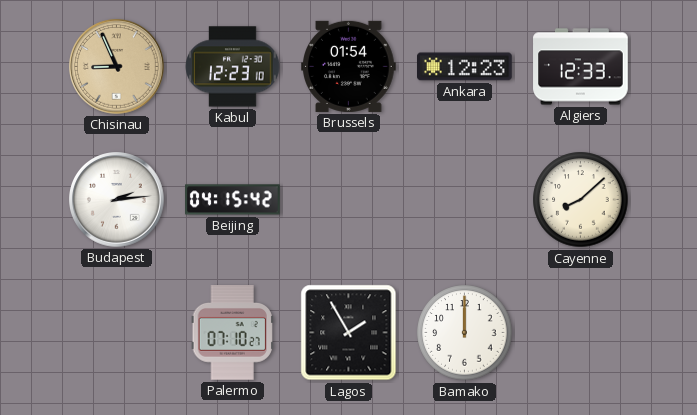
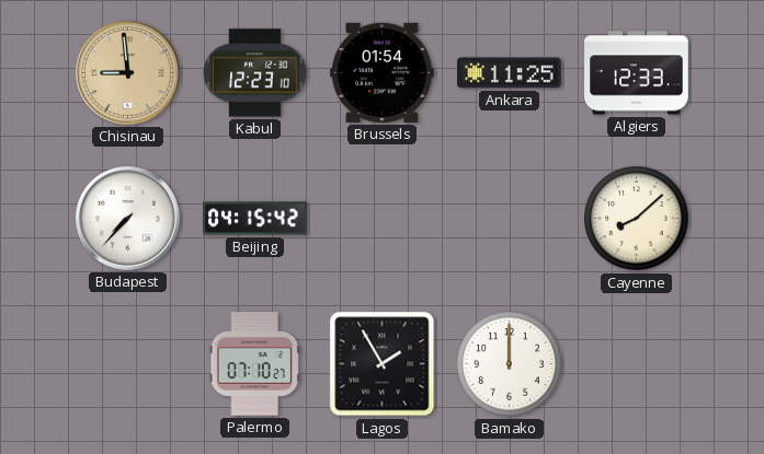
Chisinau: 8:56 -> 8:59
Ankara: 12:23 -> 11:25
Budapest: 2:14 -> 7:37
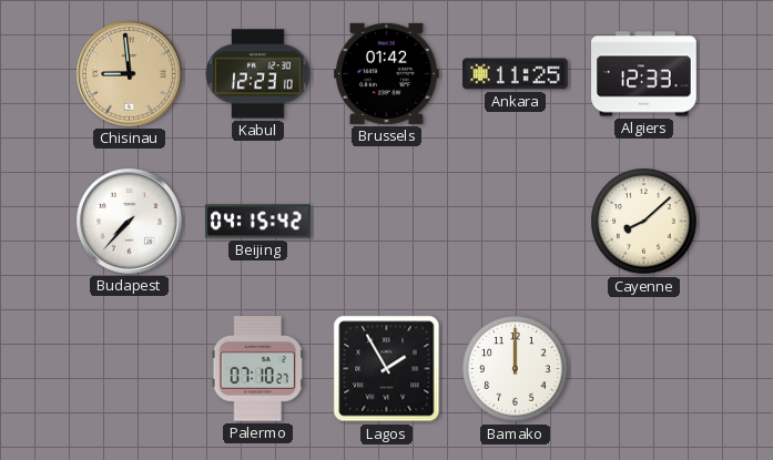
Brussels: 01:54 -> 01:42
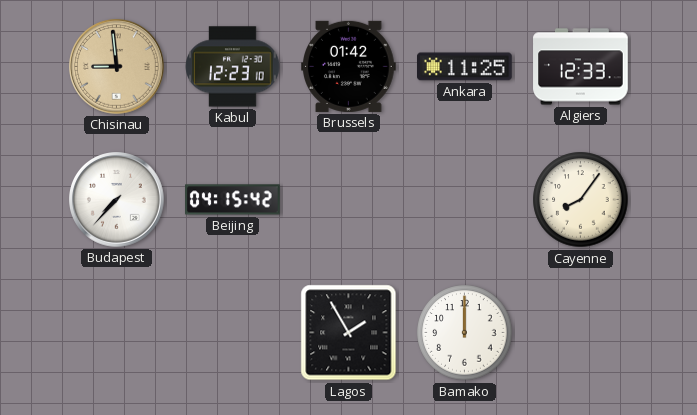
Cayenne: 8:08 -> 8:06
Palermo: 07:10 -> none
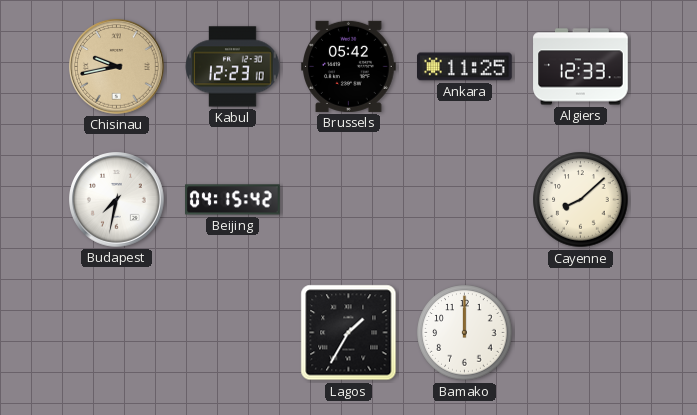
Chisinau: 8:59 -> 9:43
Brussels: 01:42 -> 05:42
Budapest: 7:37 -> 7:32
Cayenne: 8:06 -> 8:08
Lagos: 1:55 -> 1:35
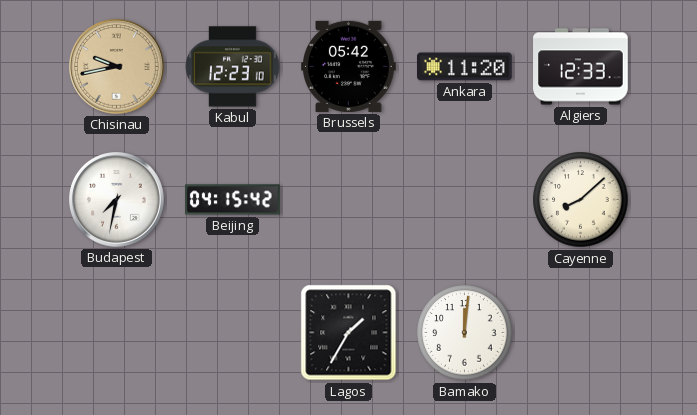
Ankara: 11:25 -> 11:20
Bamako: 12:00 -> 12:01
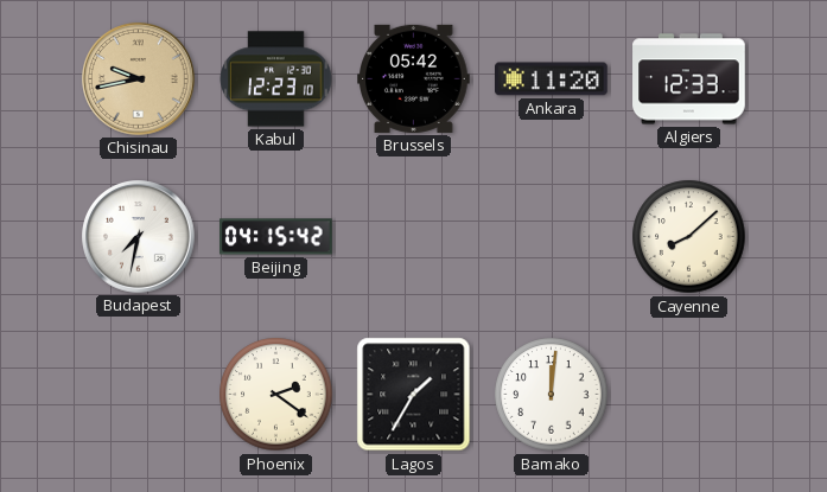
Phoenix: none -> 2:21
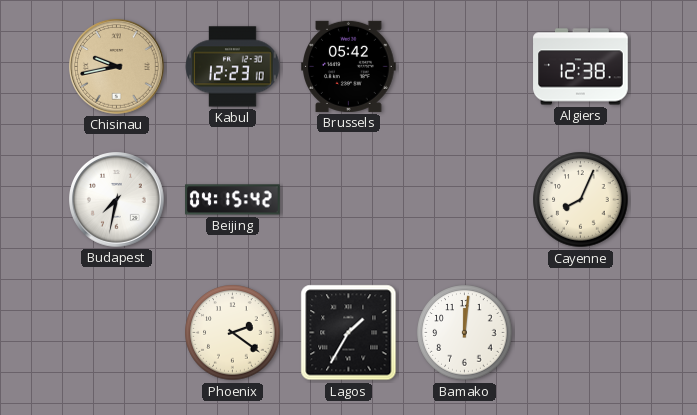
Ankara: 11:20 -> none
Algiers: 12:33 -> 12:38
Cayenne: 8:08 -> 8:04
